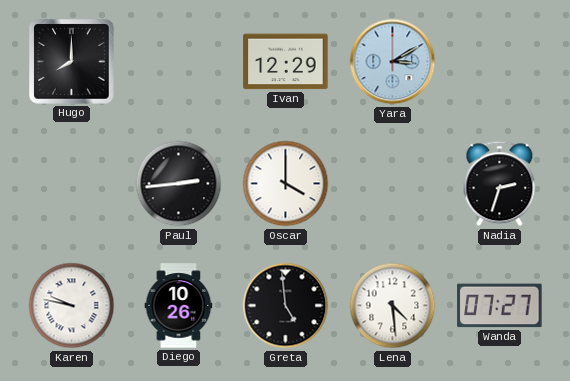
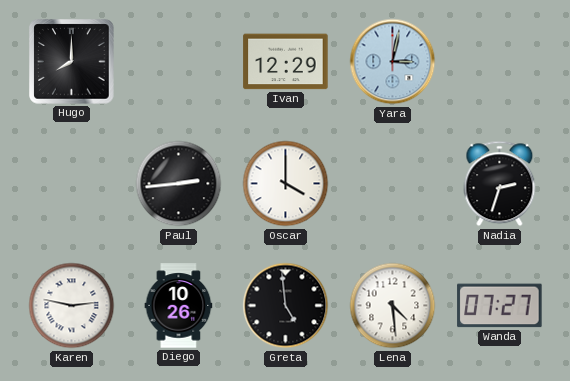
Yara: 3:10 -> 3:02
Karen: 9:47 -> 2:47
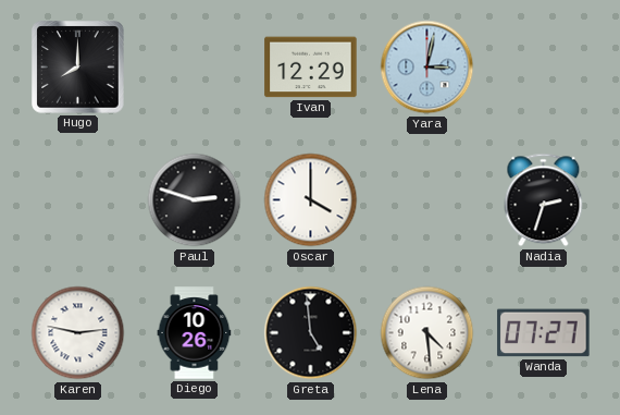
Paul: 2:44 -> 2:48
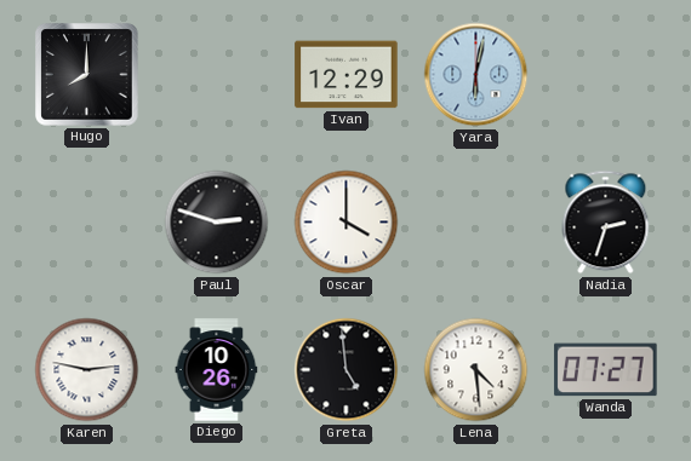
Yara: 3:02 -> 6:02
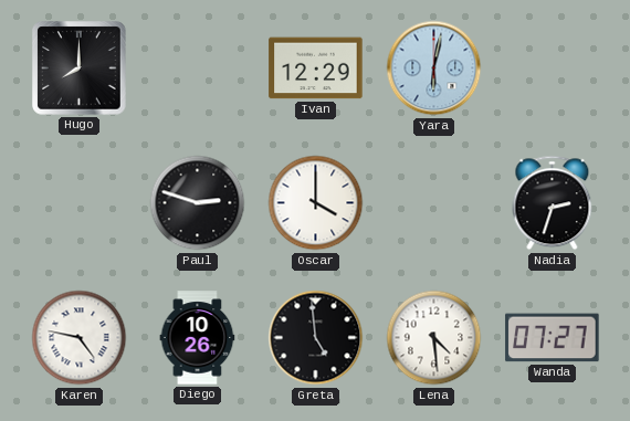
Karen: 2:47 -> 4:47
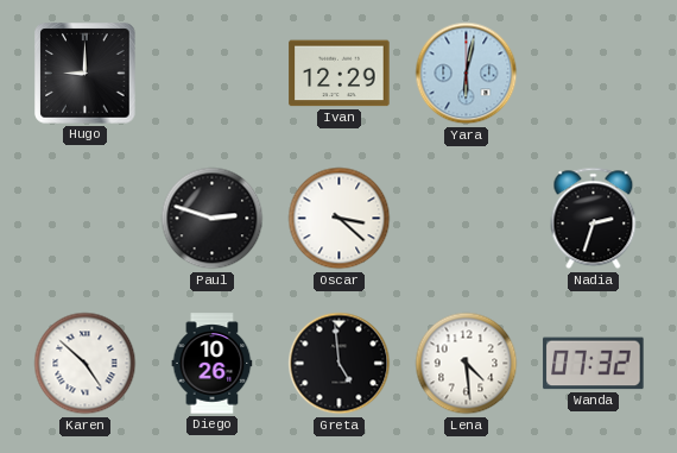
Hugo: 8:00 -> 9:00
Oscar: 4:00 -> 3:22
Karen: 4:47 -> 4:52
Wanda: 07:27 -> 07:32
